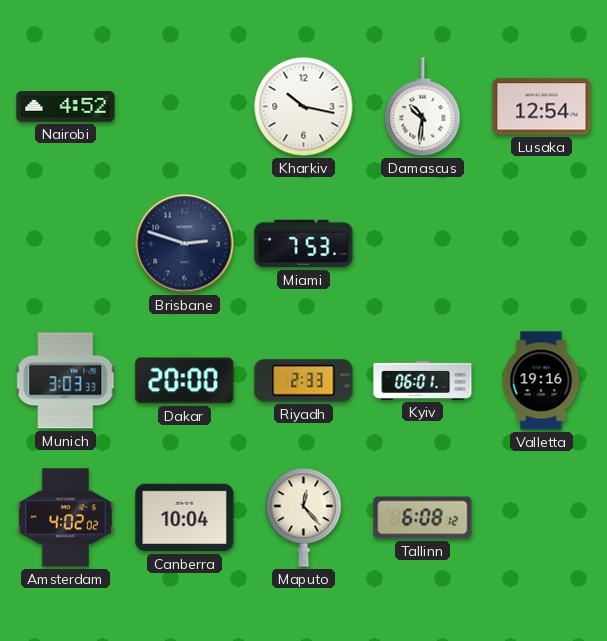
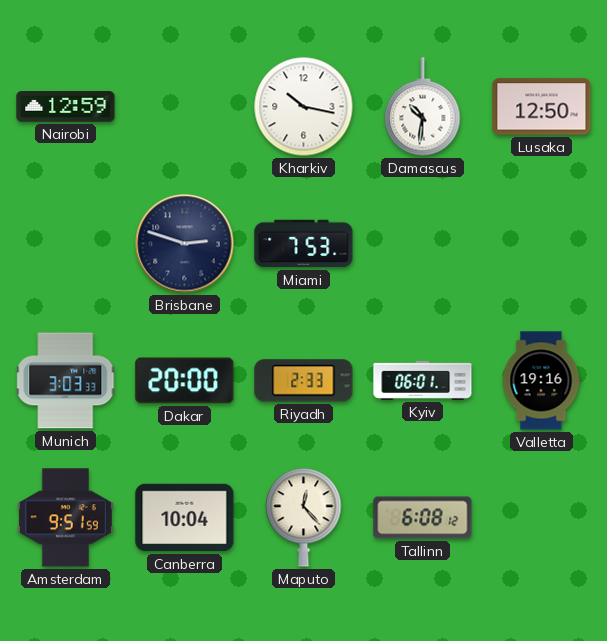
Nairobi: 4:52 -> 12:59
Lusaka: 12:54 -> 12:50
Amsterdam: 4:02 -> 9:51
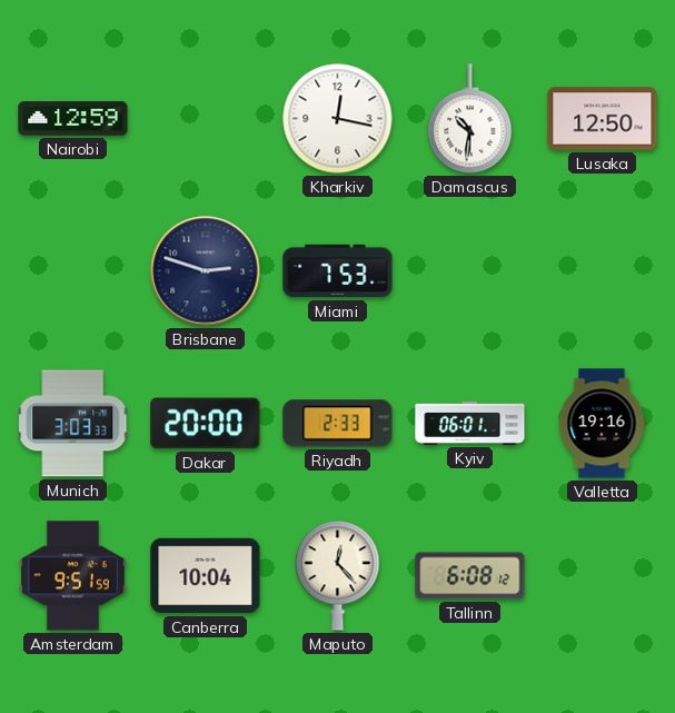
Kharkiv: 10:17 -> 12:17
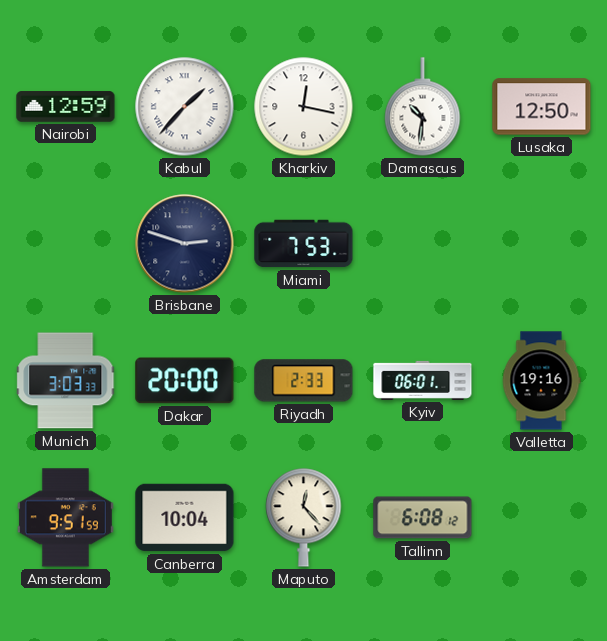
Kabul: none -> 1:37
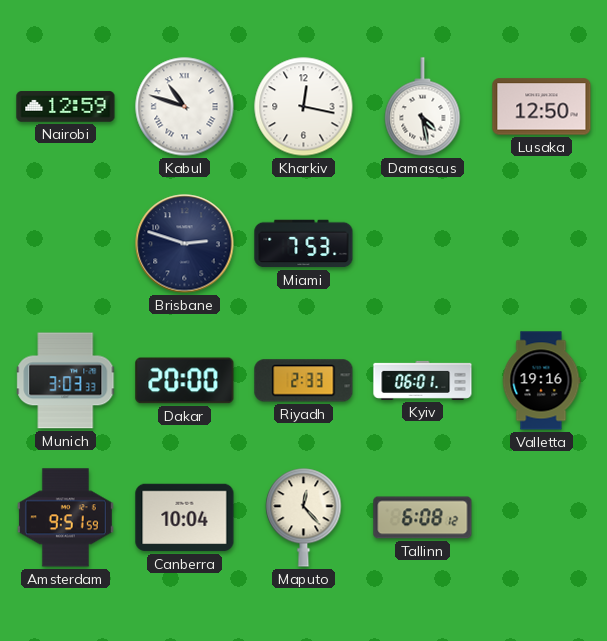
Kabul: 1:37 -> 10:48
Damascus: 10:31 -> 4:28
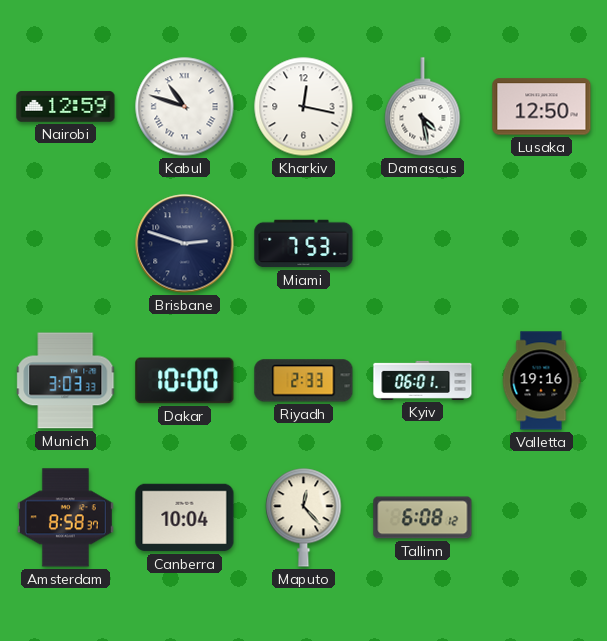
Dakar: 20:00 -> 10:00
Amsterdam: 9:51 -> 8:58
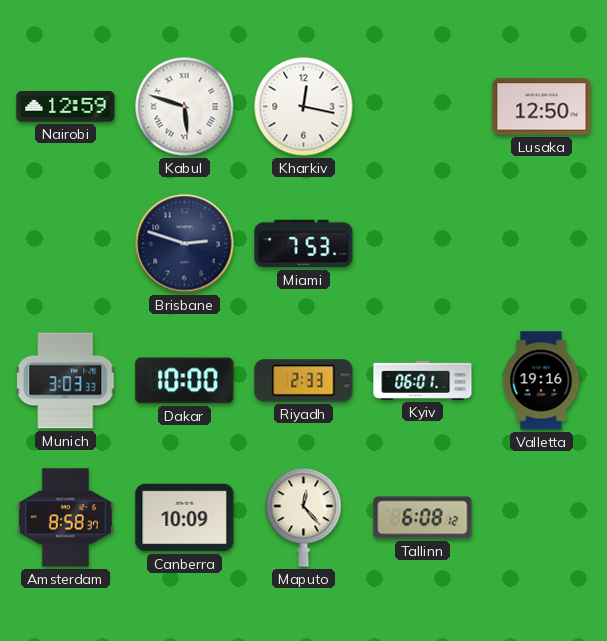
Kabul: 10:48 -> 5:48
Damascus: 4:28 -> none
Canberra: 10:04 -> 10:09
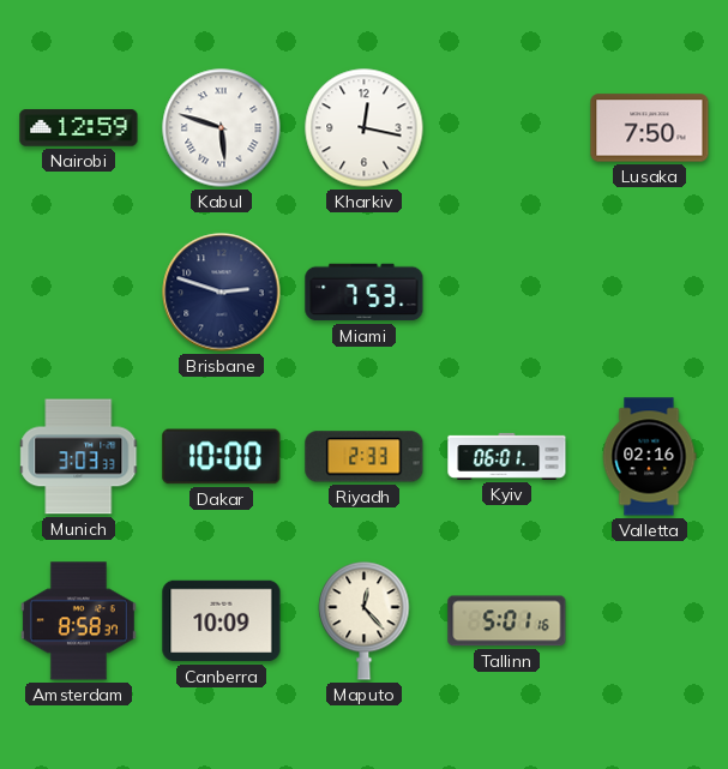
Lusaka: 12:50 -> 7:50
Valletta: 19:16 -> 02:16
Tallinn: 6:08 -> 5:01
